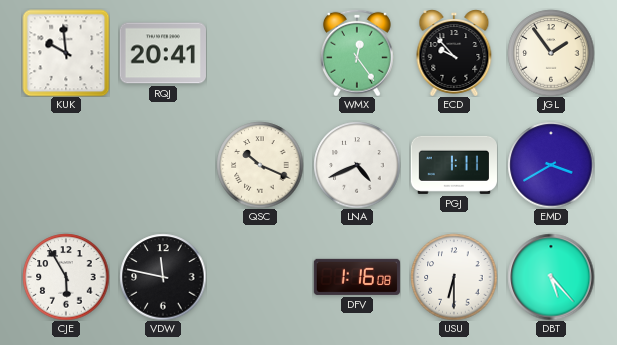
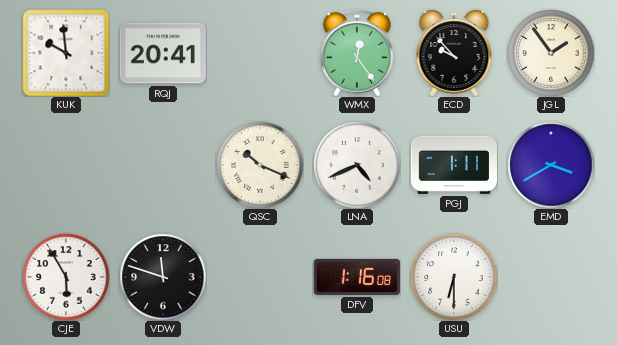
VDW: 11:47 -> 11:48
DBT: 5:23 -> none
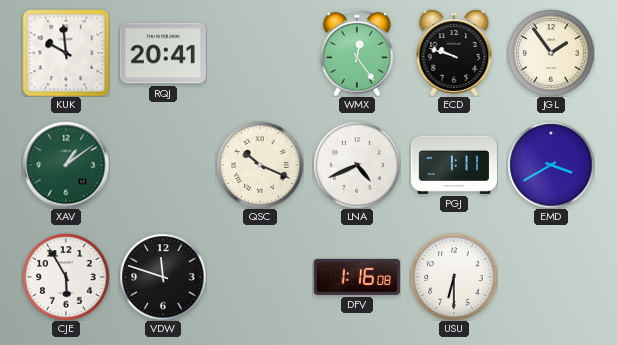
ECD: 9:53 -> 9:48
XAV: none -> 1:09
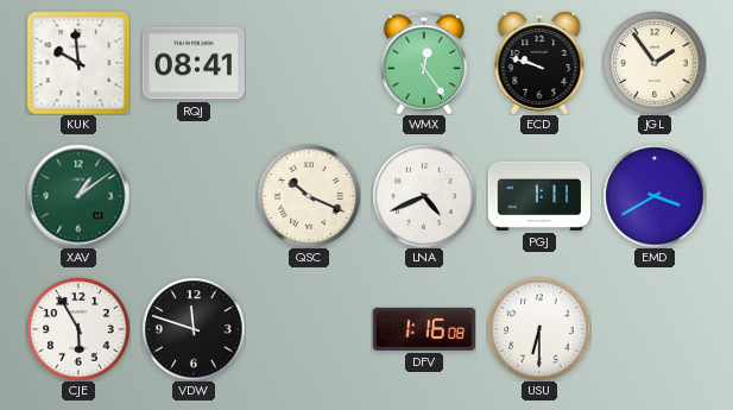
RQJ: 20:41 -> 08:41
